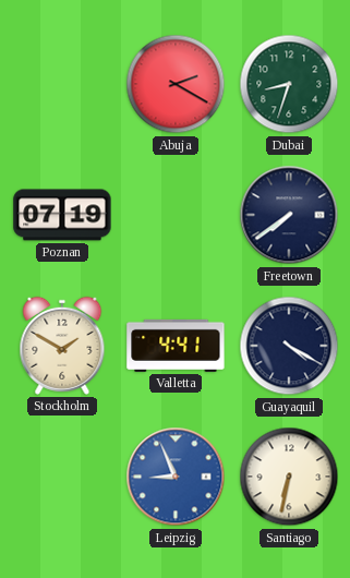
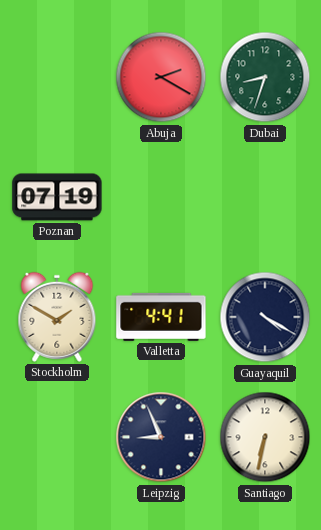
Freetown: 7:39 -> none
Leipzig dial: blue -> navy
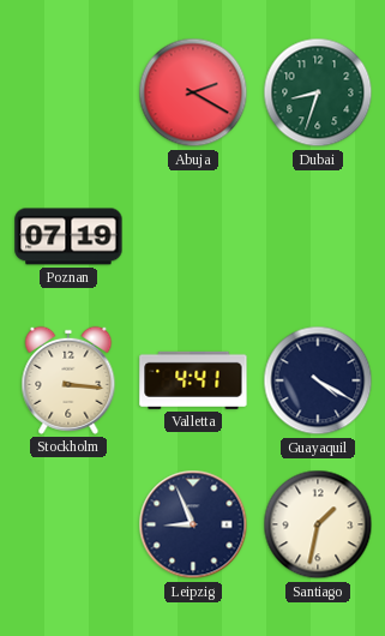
Stockholm: 1:50 -> 3:16
Santiago: 6:32 -> 1:32
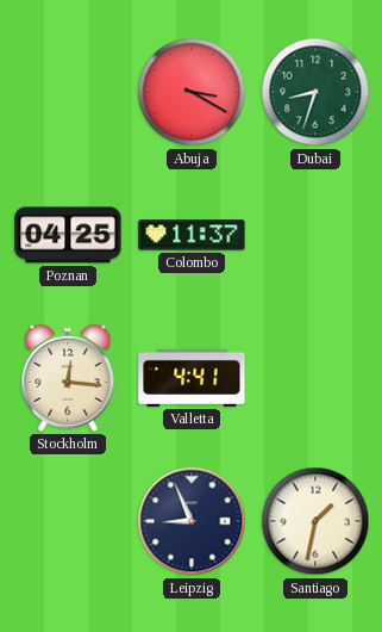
Abuja: 2:20 -> 3:20
Poznan: 07:19 -> 04:25
Colombo: none -> 11:37
Stockholm: 3:16 -> 12:16
Guayaquil: 4:20 -> none
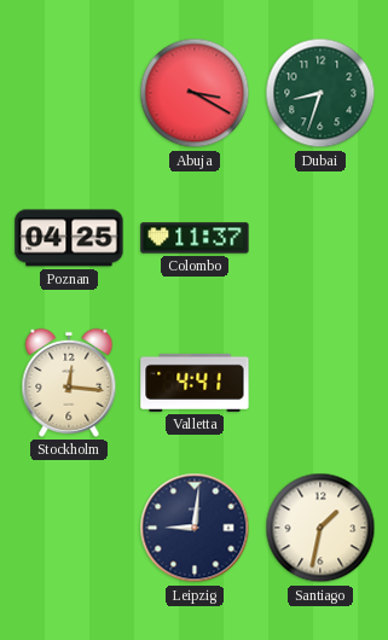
Leipzig: 8:56 -> 9:01
